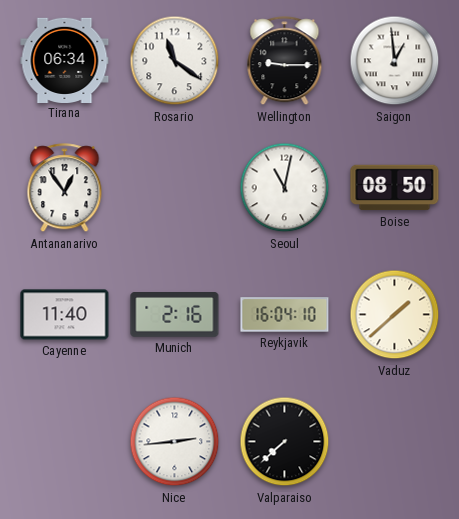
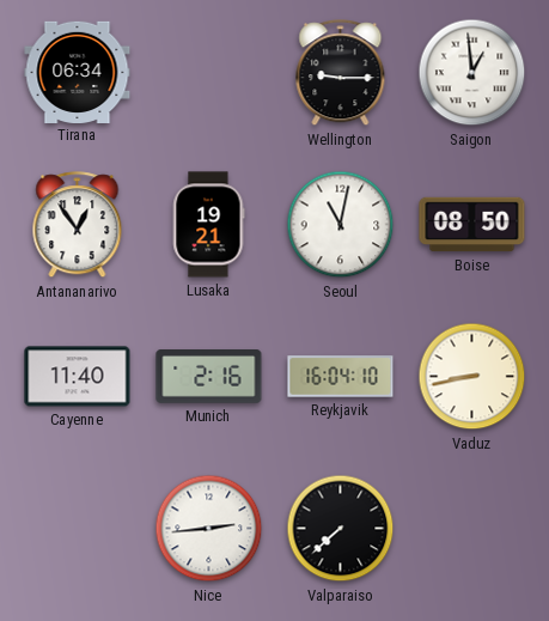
Rosario: 11:21 -> none
Lusaka: none -> 19:21
Vaduz: 1:38 -> 8:43
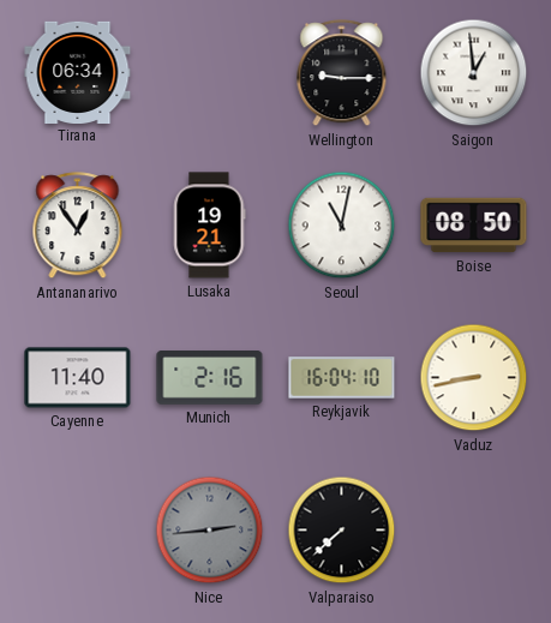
Nice dial: white -> grey
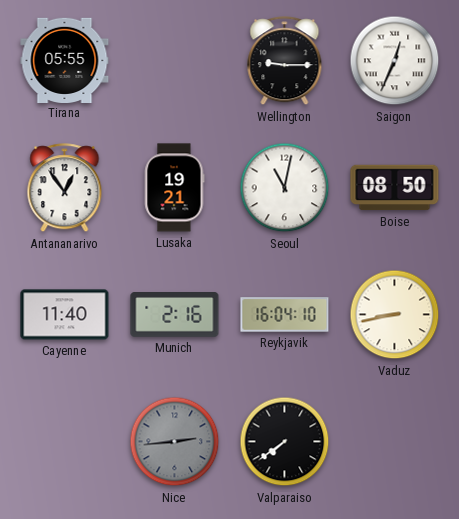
Tirana: 06:34 -> 05:55
Saigon: 12:59 -> 12:34
Valparaiso: 7:38 -> 7:39
